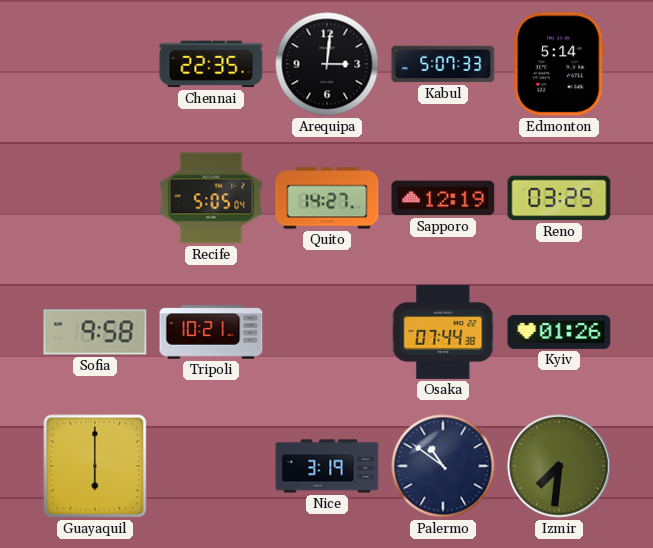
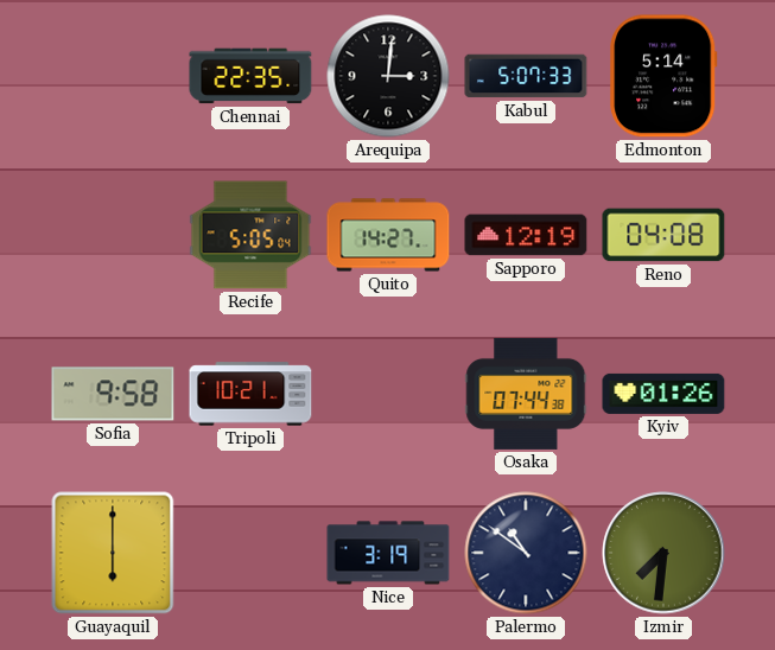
Reno: 03:25 -> 04:08
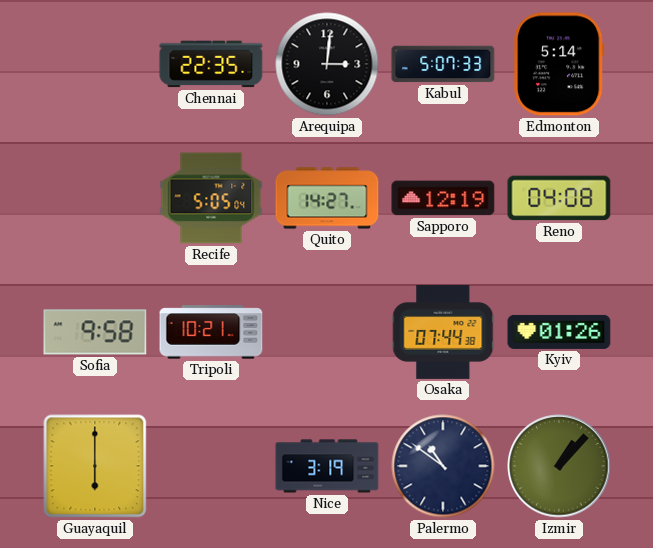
Izmir: 7:31 -> 1:07
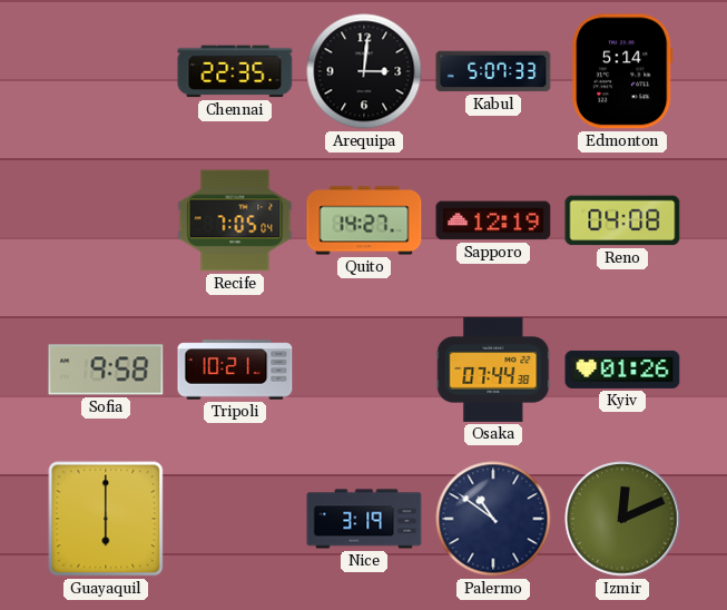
Recife: 5:05 -> 7:05
Izmir: 1:07 -> 12:11
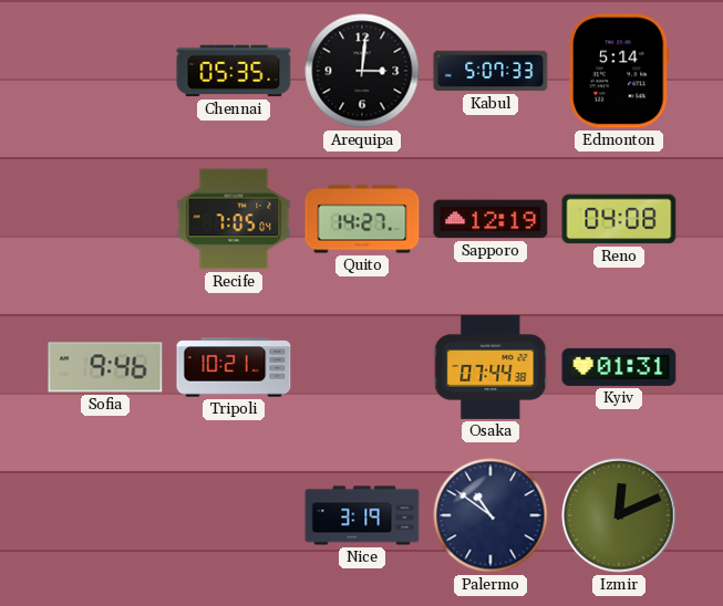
Chennai: 22:35 -> 05:35
Sofia: 9:58 -> 9:46
Kyiv: 01:26 -> 01:31
Guayaquil: 6:00 -> none
